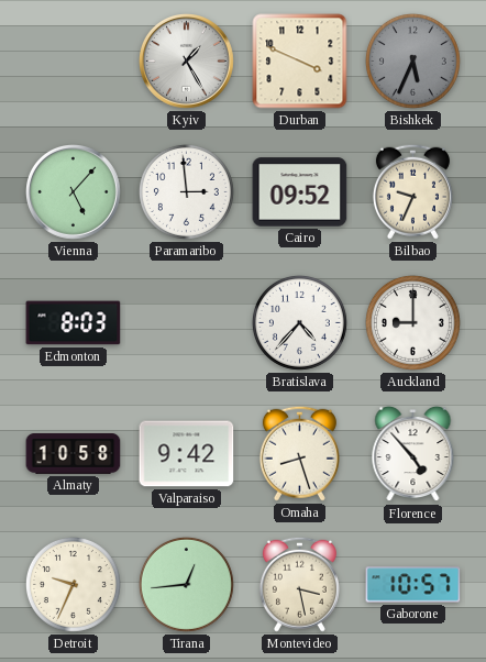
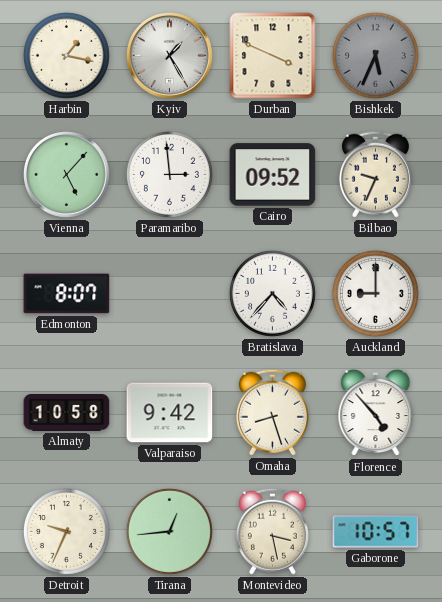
Harbin: none -> 1:17
Edmonton: 8:03 -> 8:07
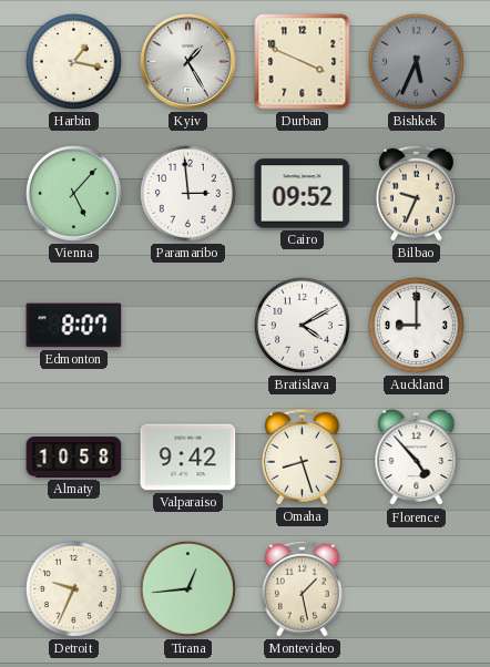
Bratislava: 4:37 -> 4:10
Montevideo: 3:28 -> 1:28
Gaborone: 10:57 -> none
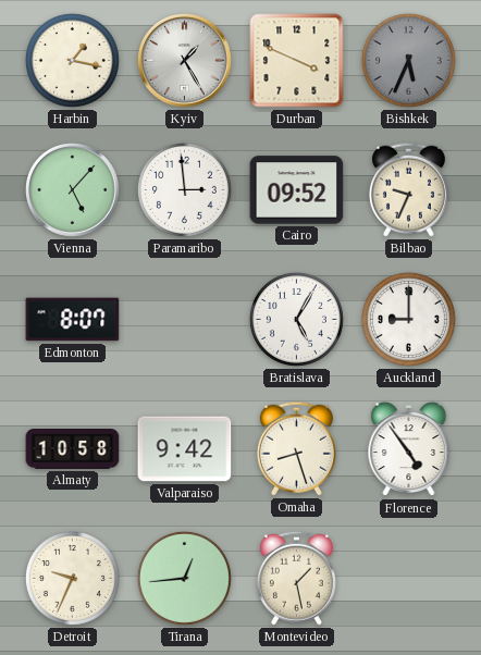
Bratislava: 4:10 -> 5:05
Florence: 4:53 -> 4:54
